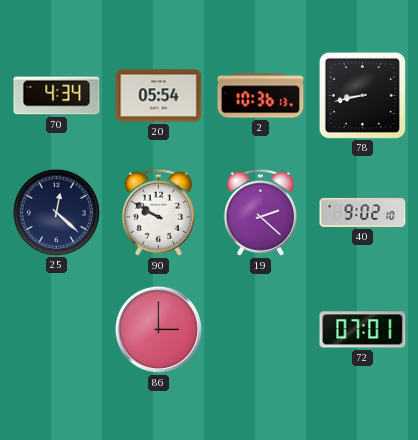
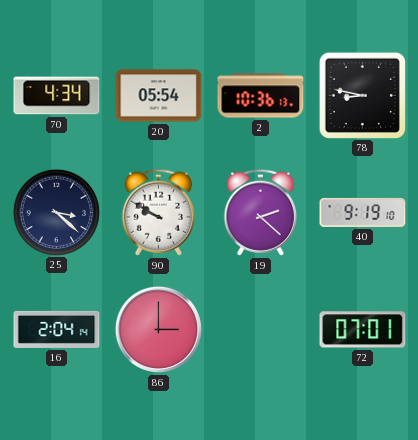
78: 8:43 -> 8:47
25: 12:22 -> 3:22
40: 9:02 -> 9:19
16: none -> 2:04
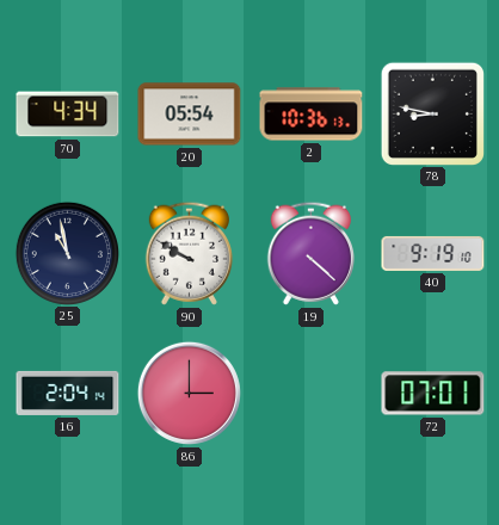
25: 3:22 -> 10:58
19: 2:22 -> 4:22
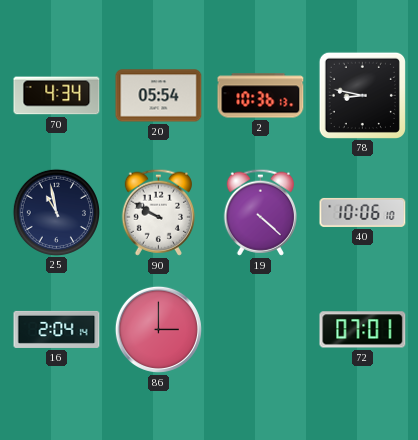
40: 9:19 -> 10:06
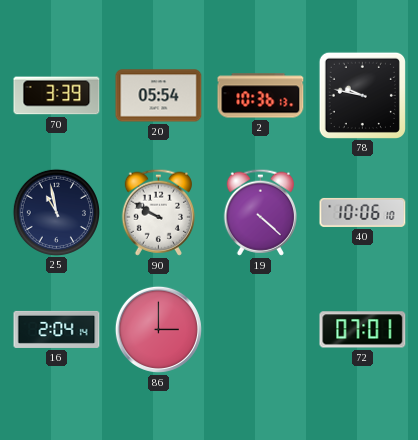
70: 4:34 -> 3:39
78: 8:47 -> 9:47
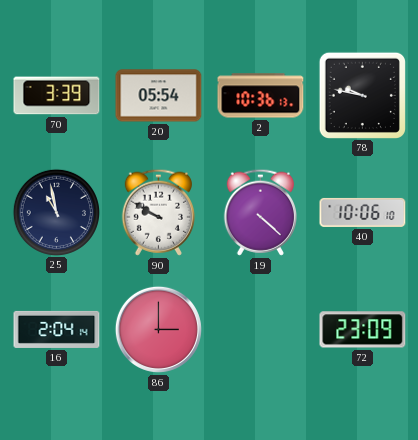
72: 07:01 -> 23:09
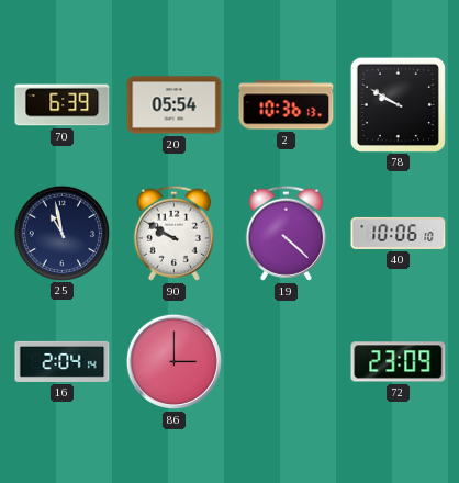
70: 3:39 -> 6:39
78: 9:47 -> 9:50
